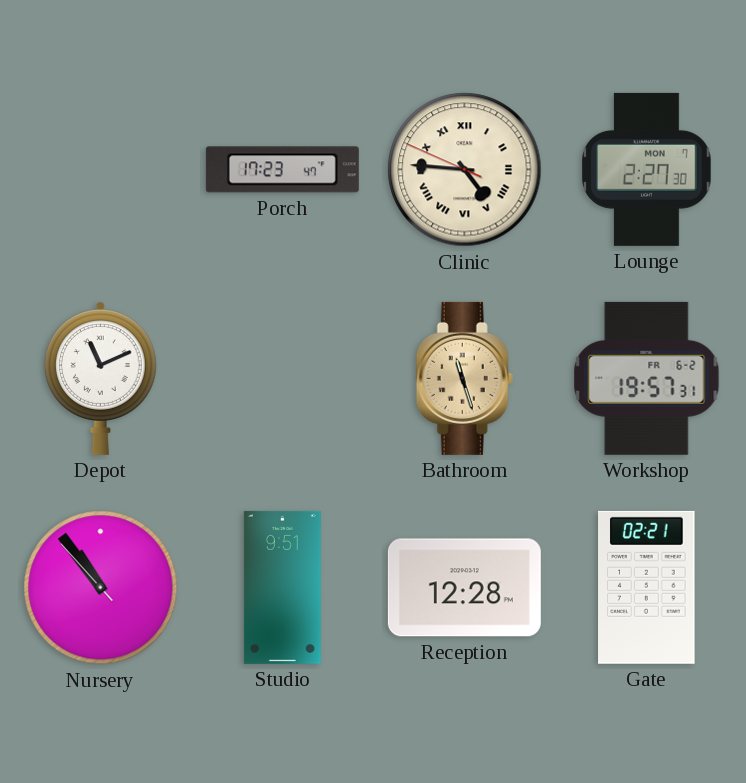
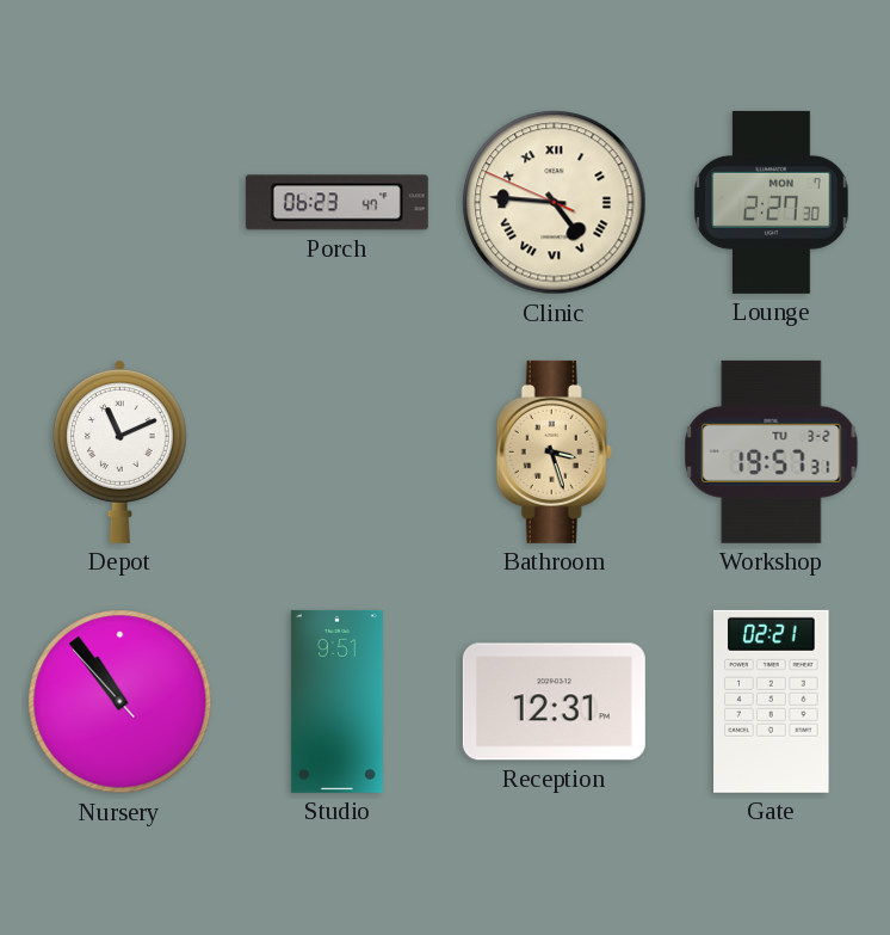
Porch: 17:23 -> 06:23
Bathroom: 11:27 -> 3:27
Workshop date: FR 6-2 -> TU 3-2
Reception: 12:28 -> 12:31
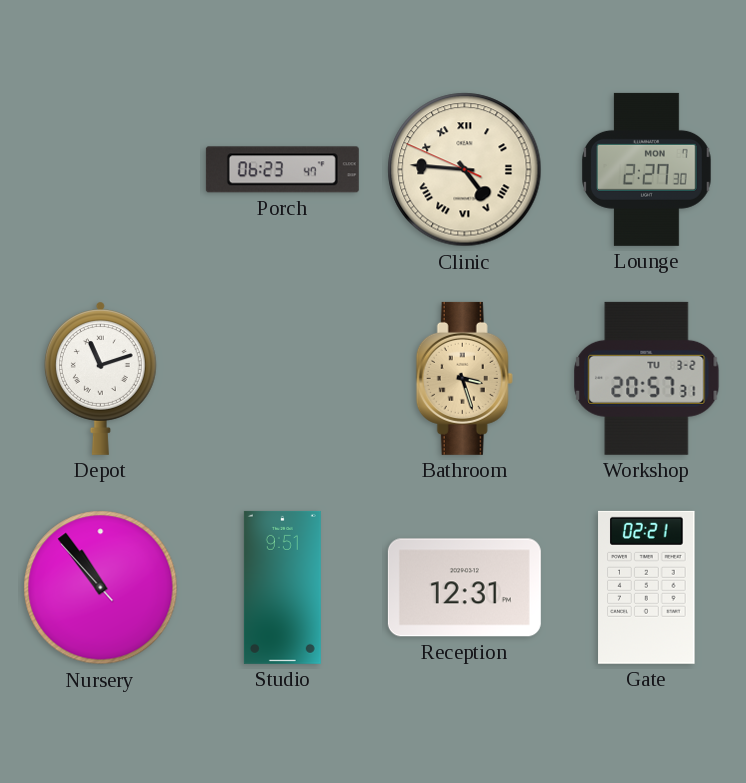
Depot: 11:11 -> 11:12
Workshop: 19:57 -> 20:57
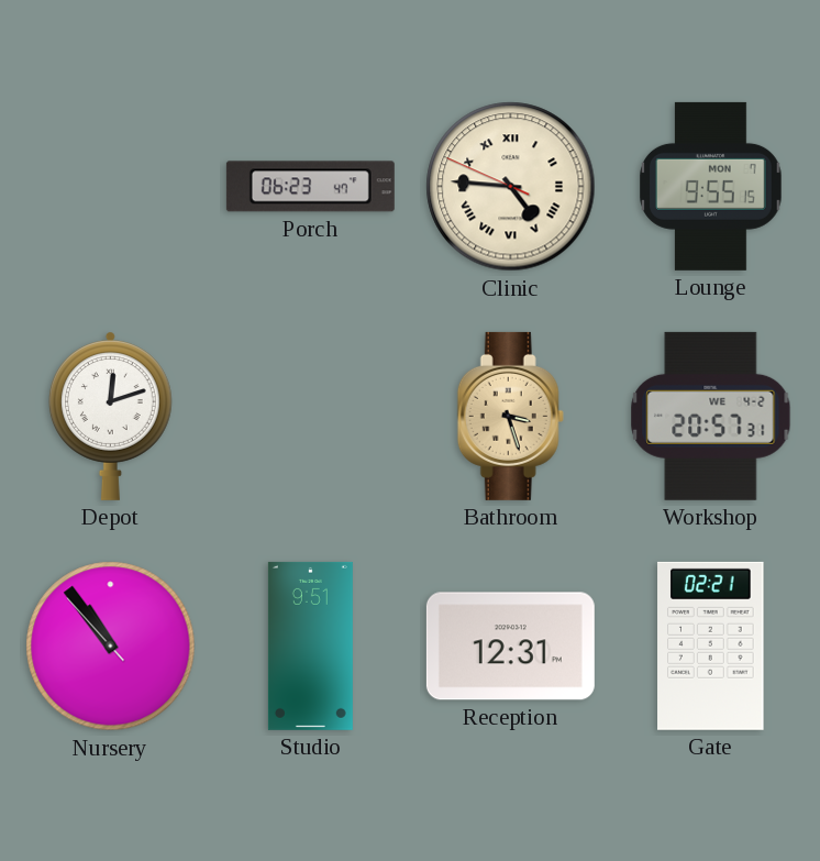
Lounge: 2:27 -> 9:55
Depot: 11:12 -> 12:12
Workshop date: TU 3-2 -> WE 4-2
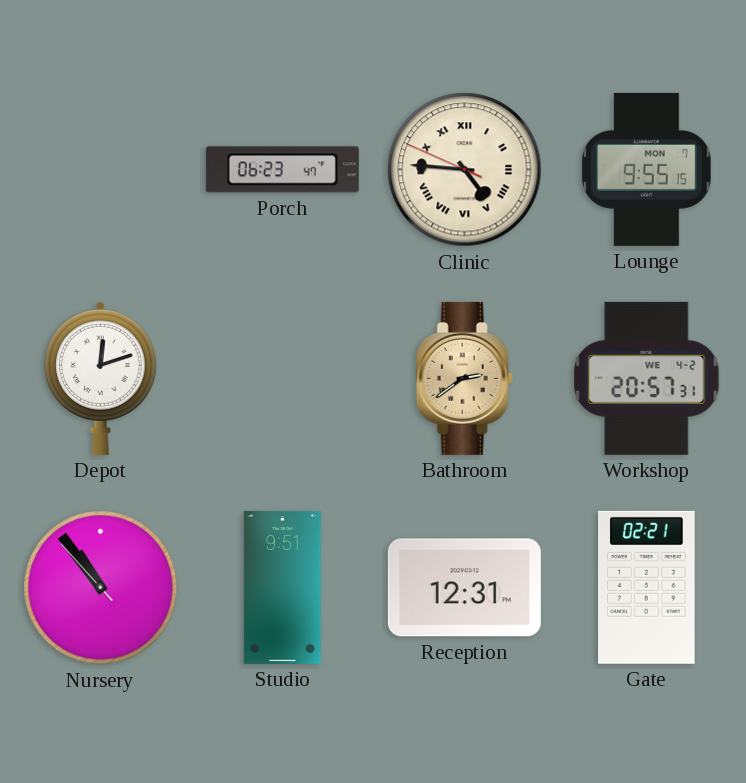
Bathroom: 3:27 -> 2:39
